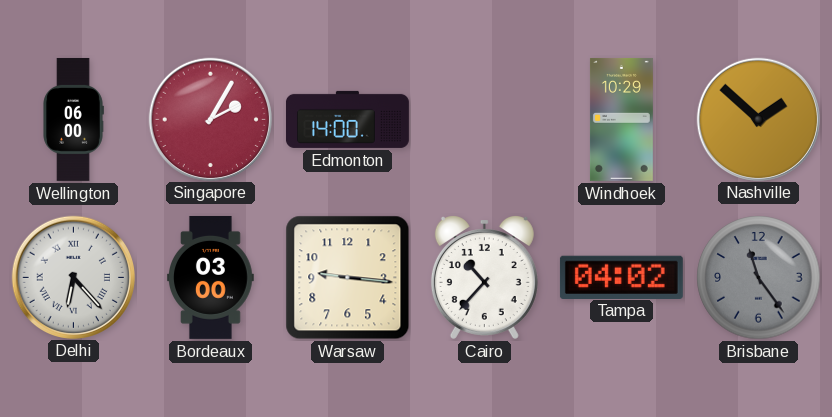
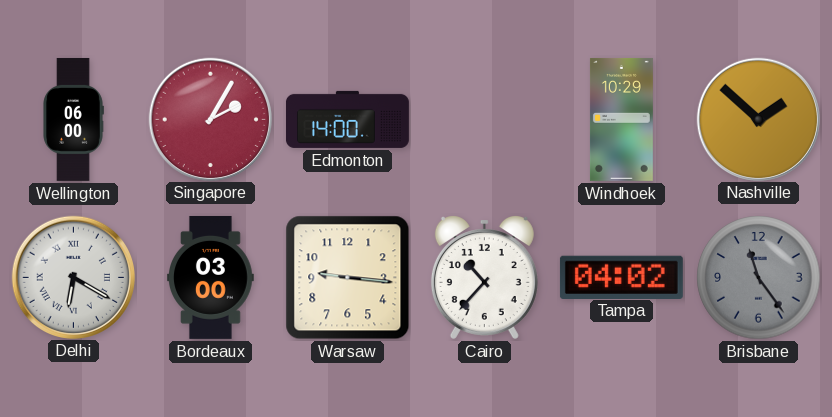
Delhi: 6:23 -> 6:20
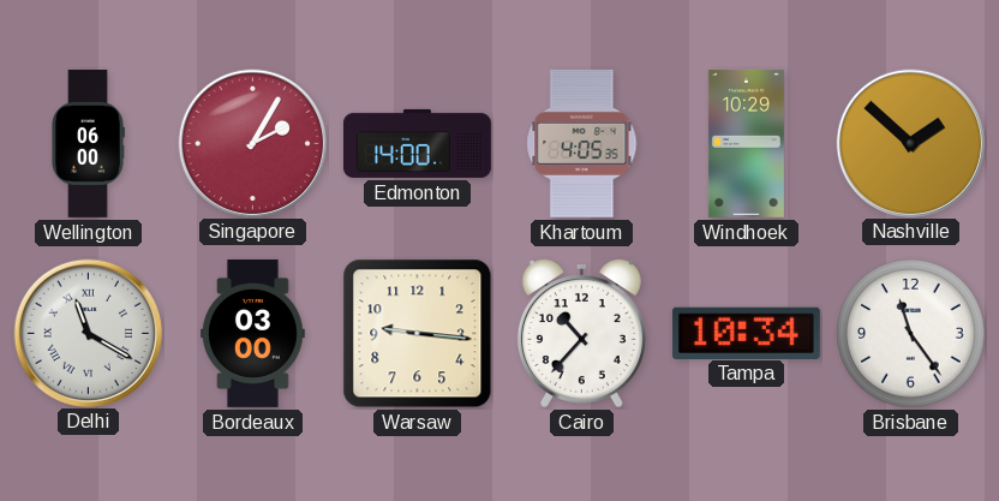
Khartoum: none -> 4:05
Delhi: 6:20 -> 11:20
Tampa: 04:02 -> 10:34
Brisbane dial: grey -> white
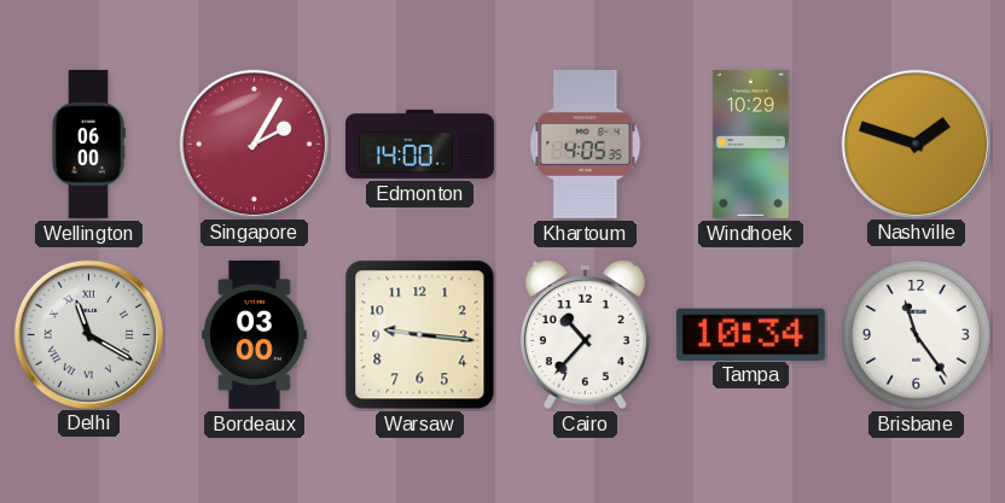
Nashville: 1:52 -> 1:48
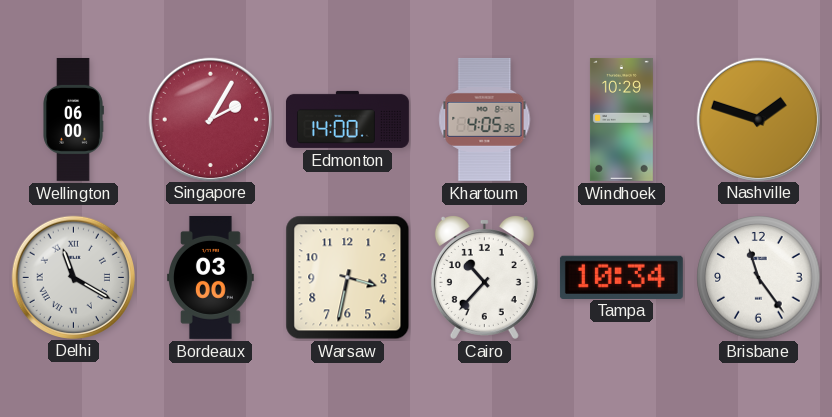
Warsaw: 9:16 -> 3:32
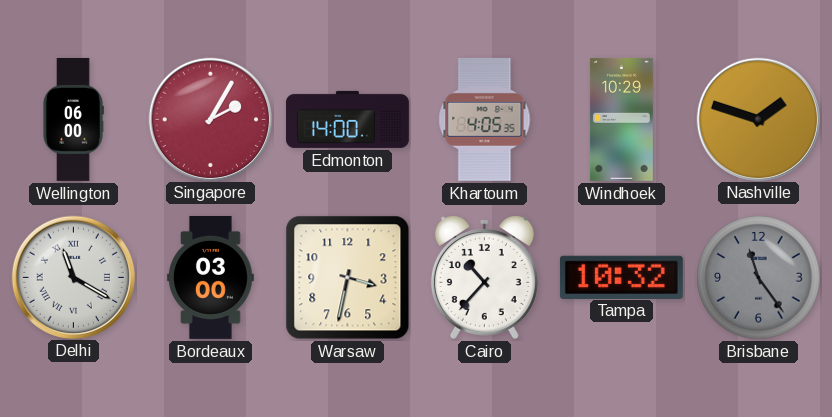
Tampa: 10:34 -> 10:32
Brisbane dial: white -> grey
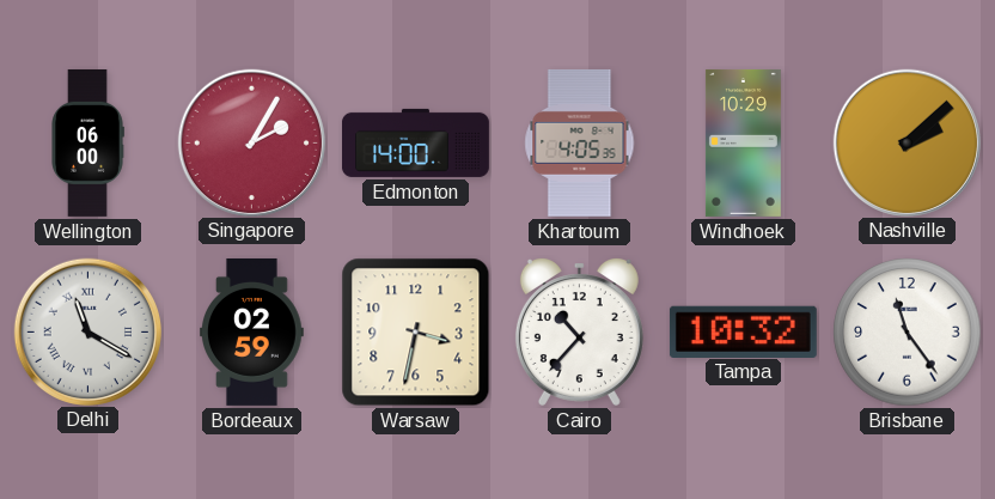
Nashville: 1:48 -> 2:08
Bordeaux: 03:00 -> 02:59
Brisbane dial: grey -> white
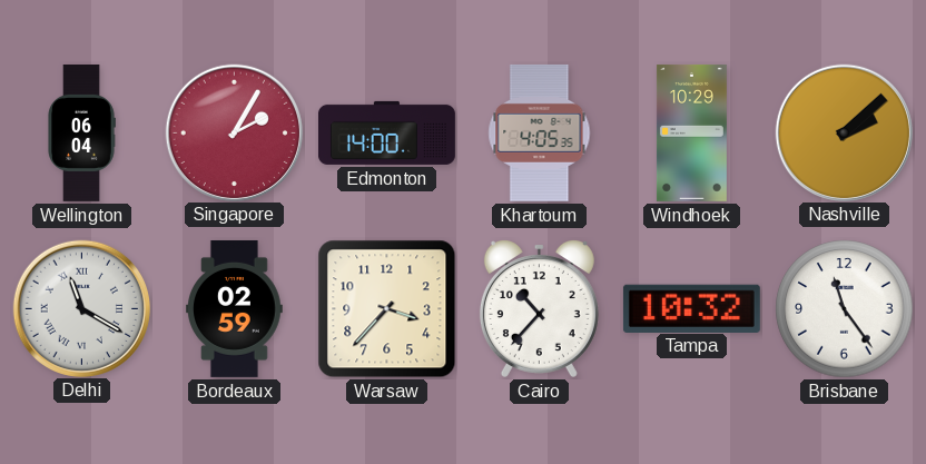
Wellington: 06:00 -> 06:04
Warsaw: 3:32 -> 3:37
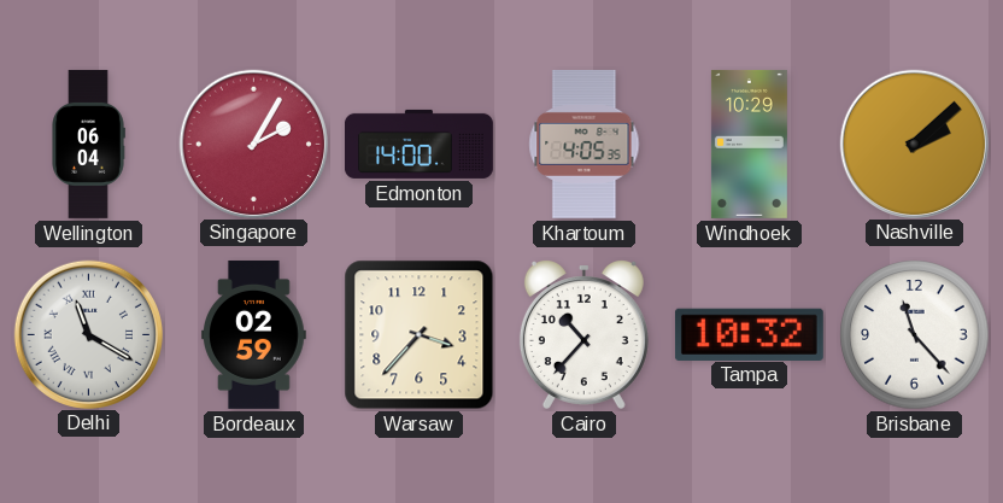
Brisbane: 11:24 -> 11:23
